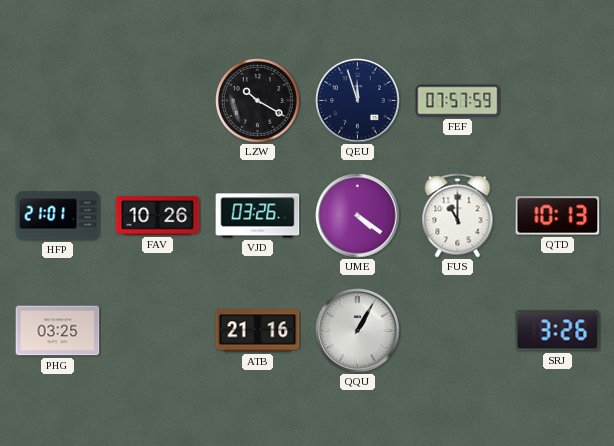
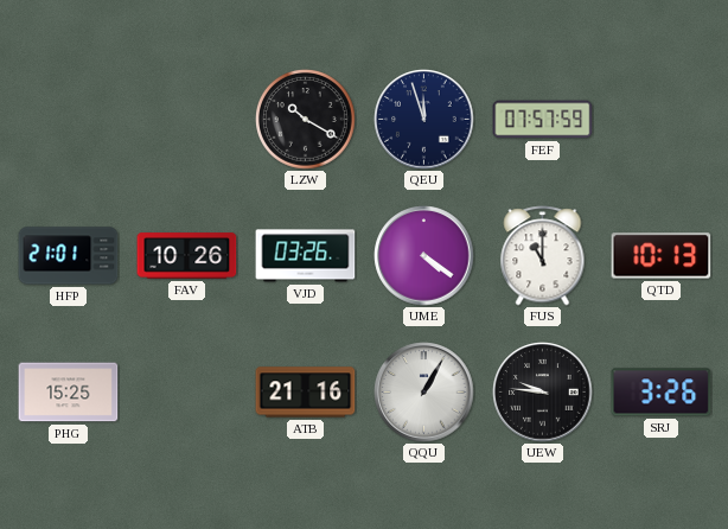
PHG: 03:25 -> 15:25
UEW: none -> 9:46
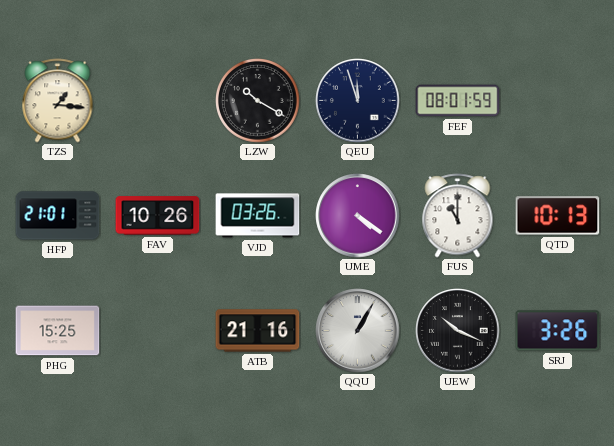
TZS: none -> 1:16
FEF: 07:57 -> 08:01
UEW: 9:46 -> 10:19
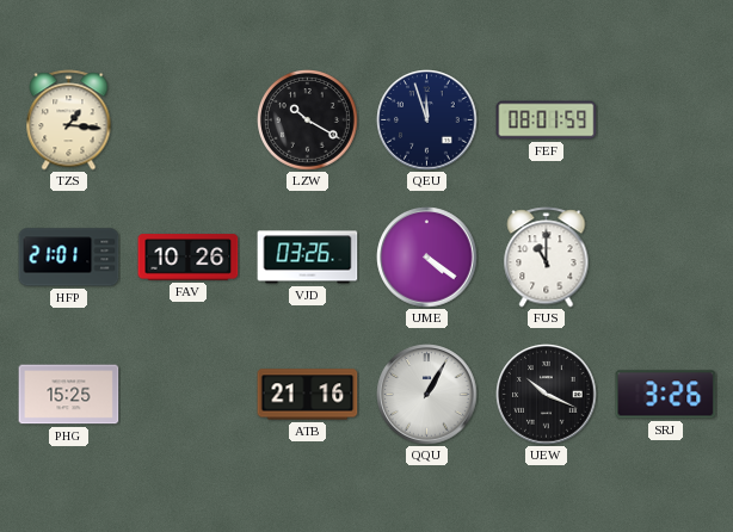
QTD: 10:13 -> none
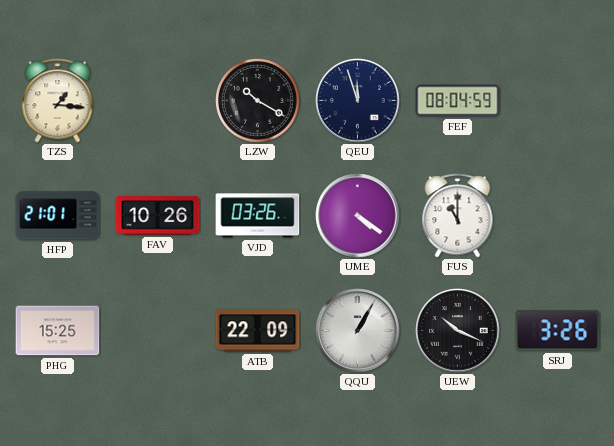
FEF: 08:01 -> 08:04
ATB: 21:16 -> 22:09
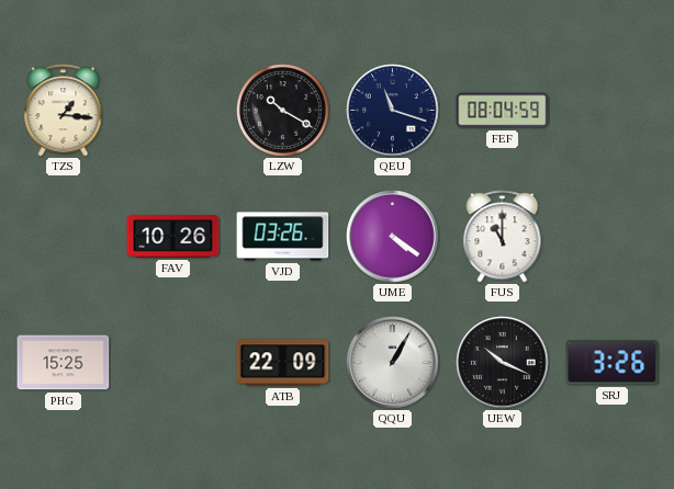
QEU: 11:57 -> 11:18
HFP: 21:01 -> none
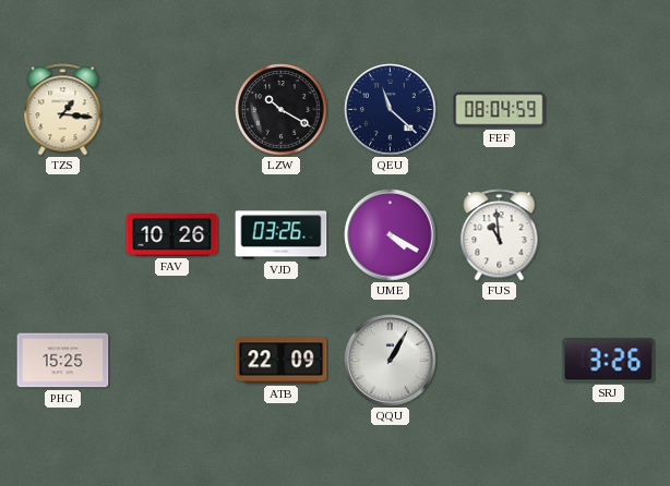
QEU: 11:18 -> 11:22
UME: 4:21 -> 4:20
FUS: 11:00 -> 10:59
UEW: 10:19 -> none
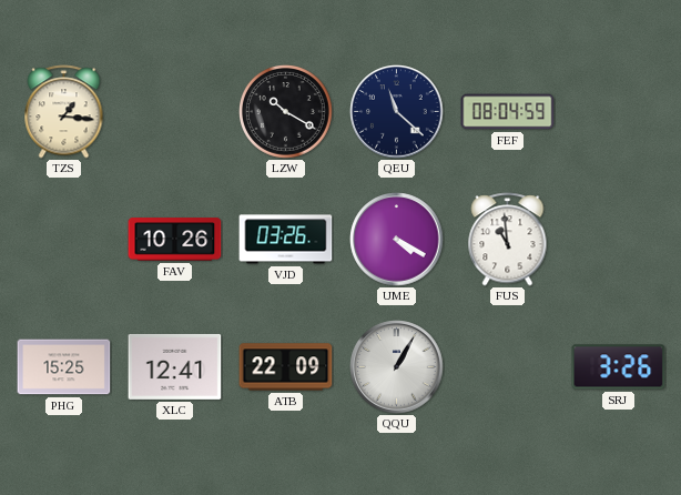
XLC: none -> 12:41
